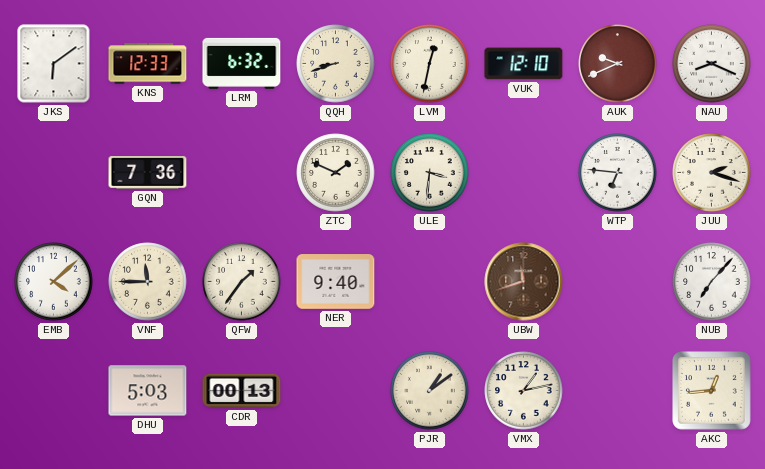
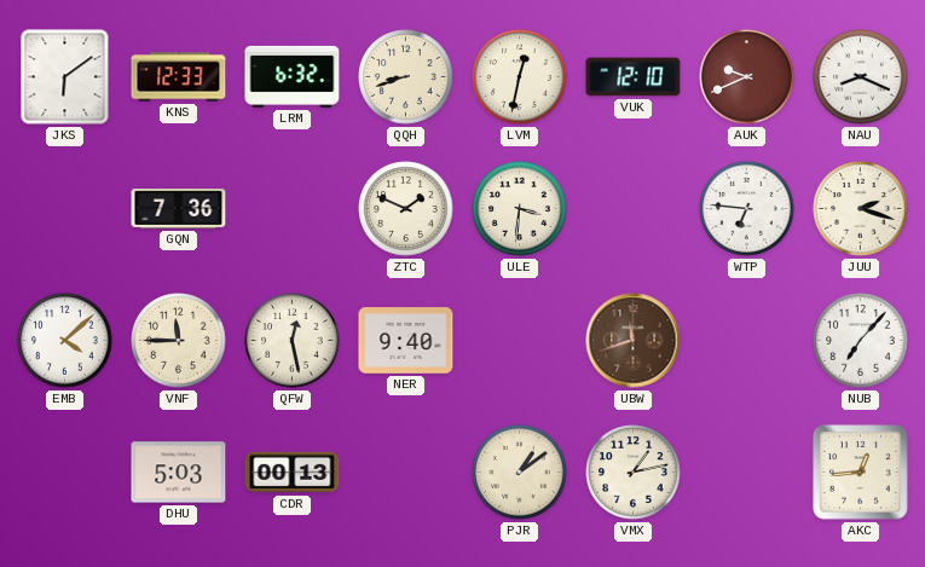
QFW: 1:36 -> 12:28
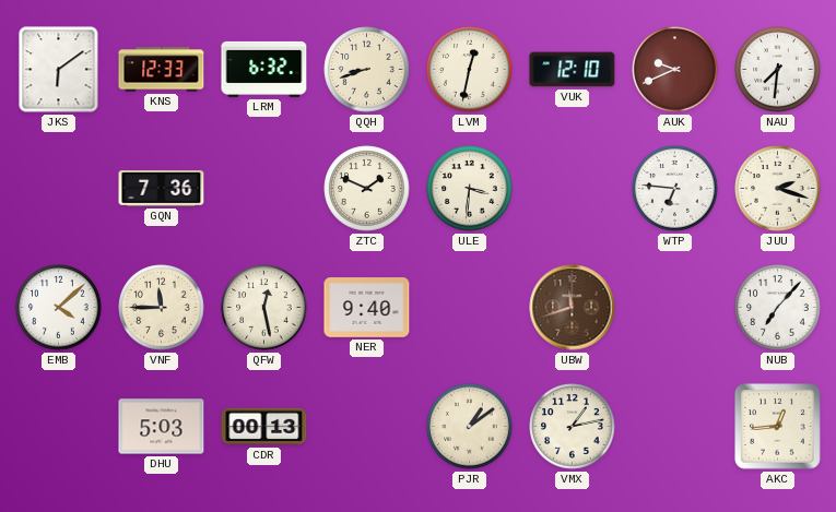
NAU: 8:19 -> 7:31
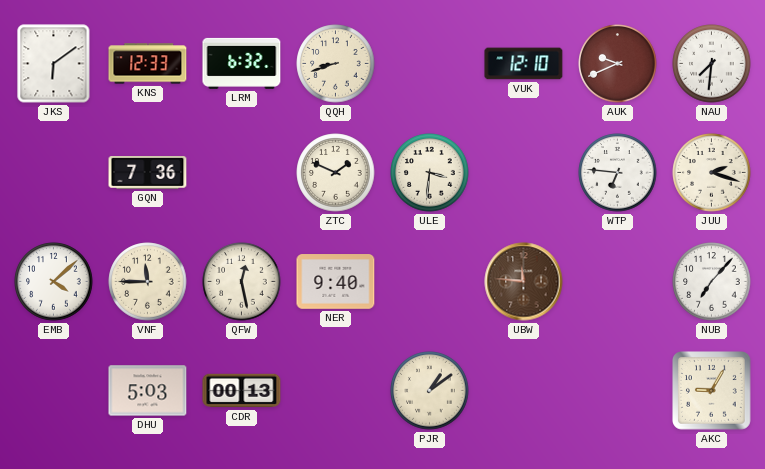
LVM: 12:32 -> none
UBW: 11:42 -> 11:46
VMX: 1:13 -> none
AKC: 12:44 -> 9:05
